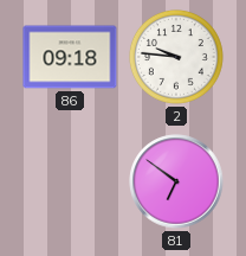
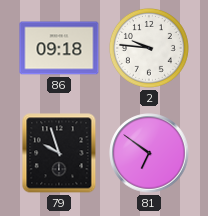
79: none -> 9:57
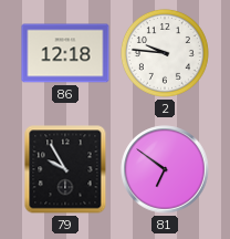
86: 09:18 -> 12:18
79: 9:57 -> 9:55
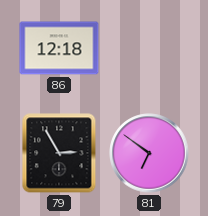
2: 9:46 -> none
79: 9:55 -> 2:55
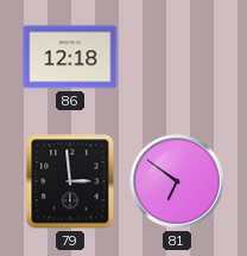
79: 2:55 -> 2:59
